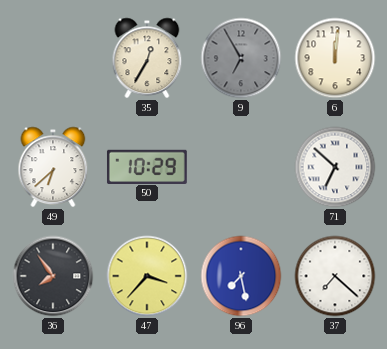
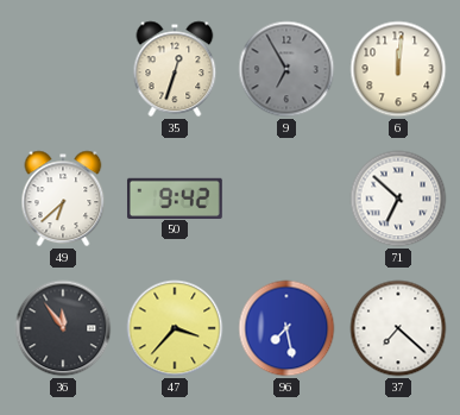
35: 12:35 -> 12:33
50: 10:29 -> 9:42
36: 7:54 -> 11:54
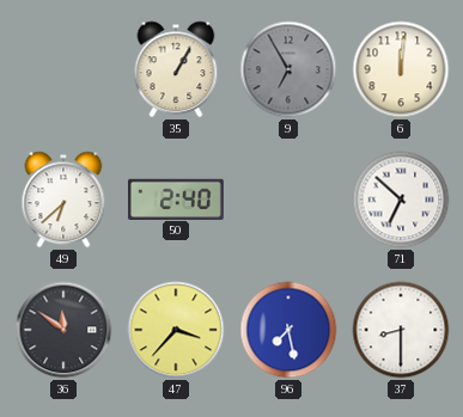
35: 12:33 -> 1:05
50: 9:42 -> 2:40
36: 11:54 -> 11:51
37: 7:22 -> 8:30
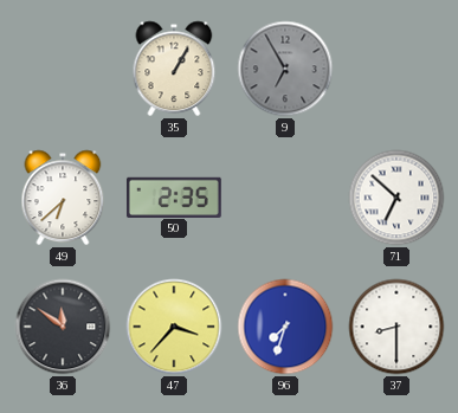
6: 12:01 -> none
50: 2:40 -> 2:35
96: 7:28 -> 7:33
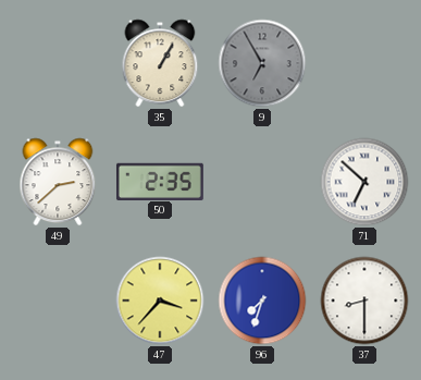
49: 6:38 -> 2:38
36: 11:51 -> none
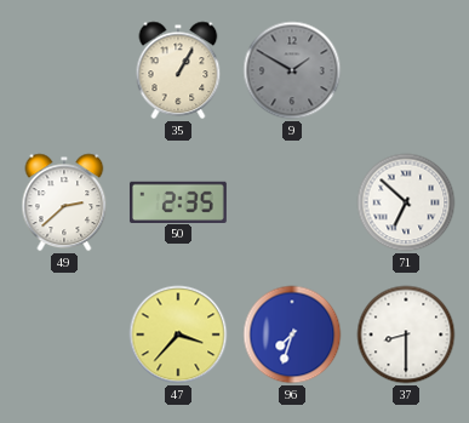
9: 6:55 -> 1:50
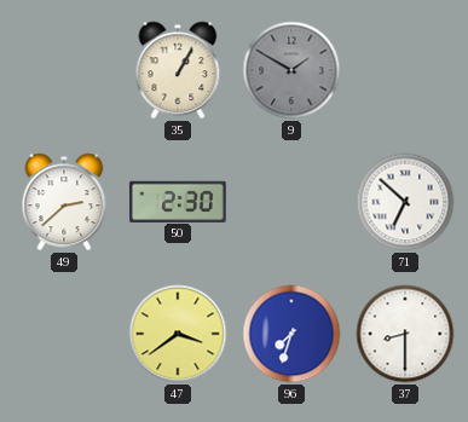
50: 2:35 -> 2:30
47: 3:37 -> 3:39
